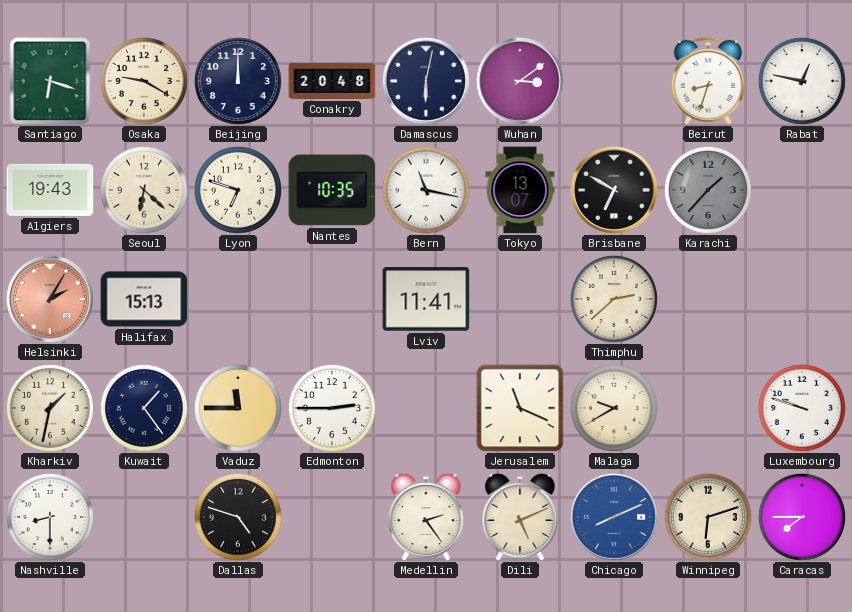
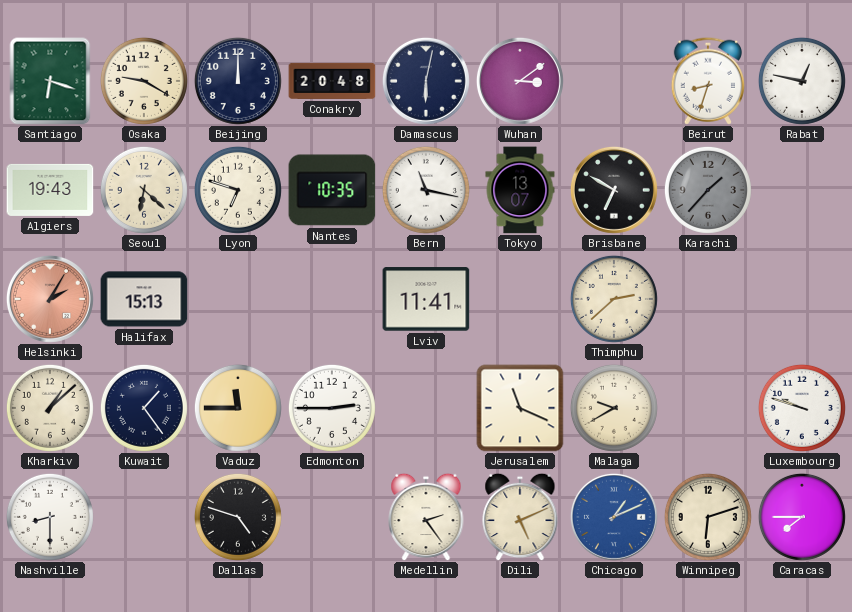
Kharkiv: 1:32 -> 1:08
Chicago: 8:11 -> 1:11
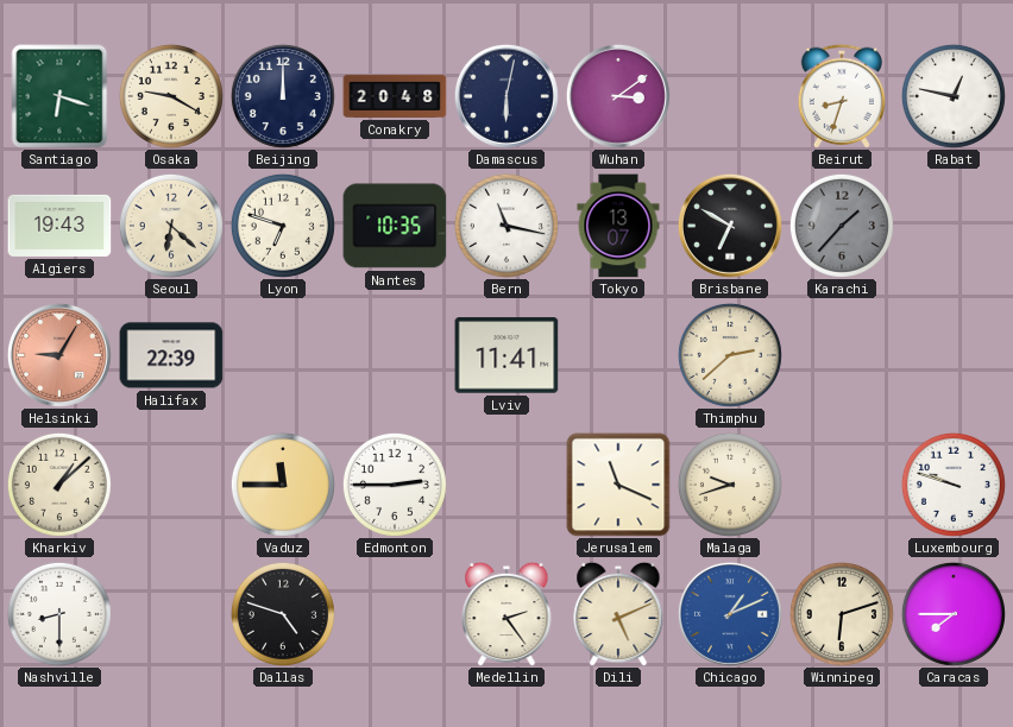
Helsinki: 2:05 -> 9:05
Halifax: 15:13 -> 22:39
Kuwait: 1:24 -> none
Malaga: 9:40 -> 9:42
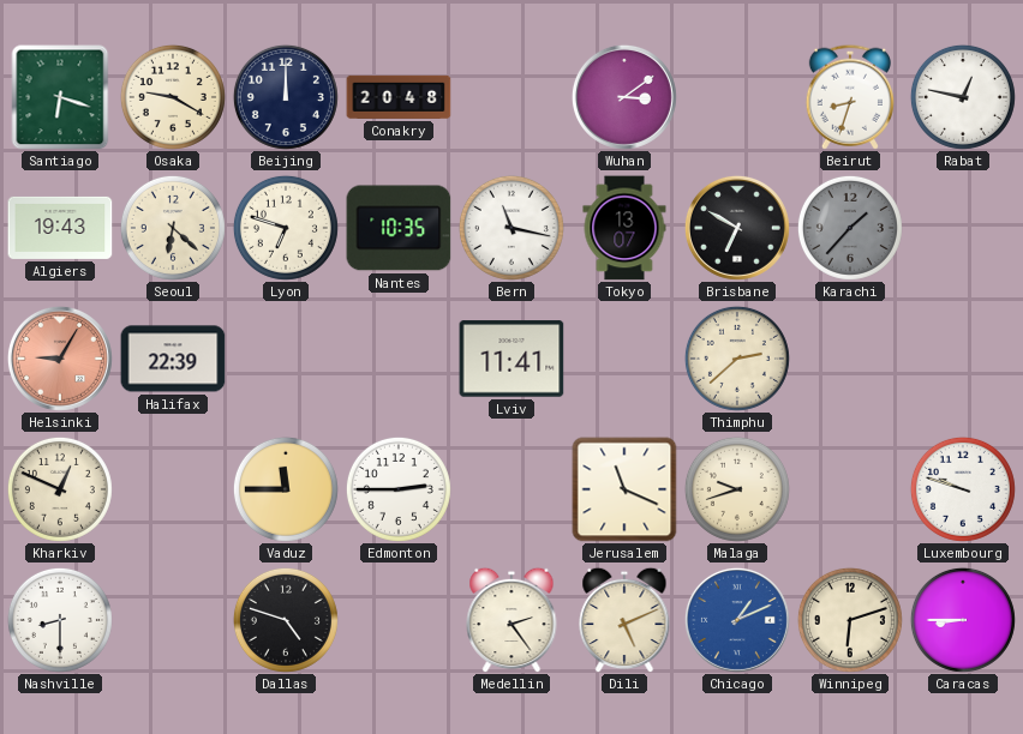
Damascus: 6:02 -> none
Kharkiv: 1:08 -> 12:49
Caracas: 7:45 -> 8:45
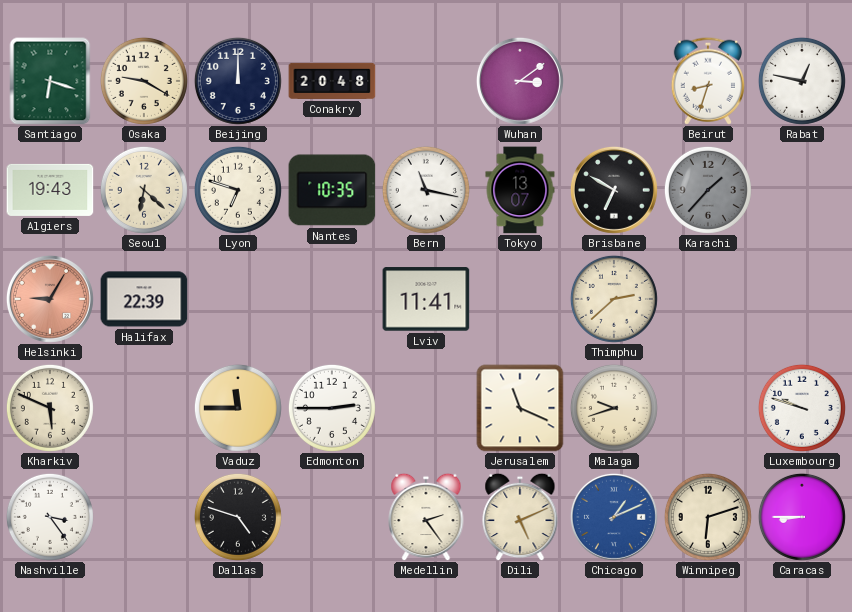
Kharkiv: 12:49 -> 5:49
Nashville: 8:30 -> 3:24
